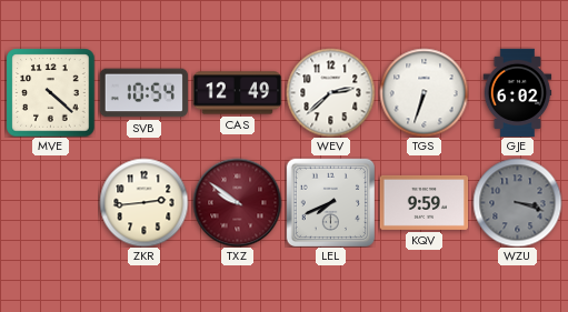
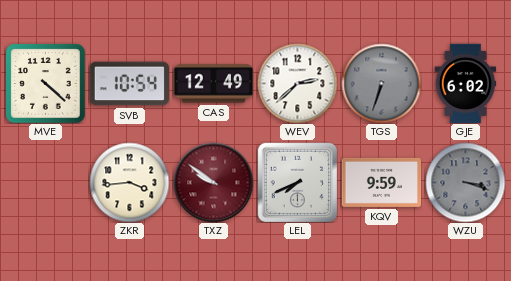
TGS dial: white -> grey
ZKR: 2:44 -> 3:44
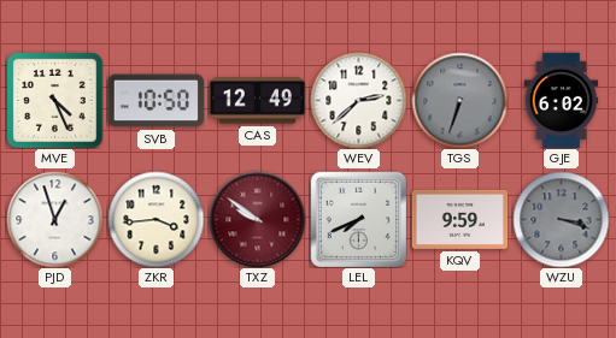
MVE: 4:22 -> 4:26
SVB: 10:54 -> 10:50
PJD: none -> 12:57
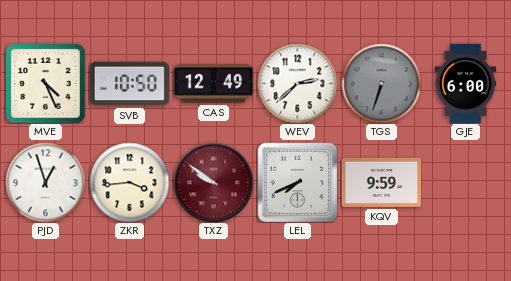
GJE: 6:02 -> 6:00
WZU: 3:18 -> none
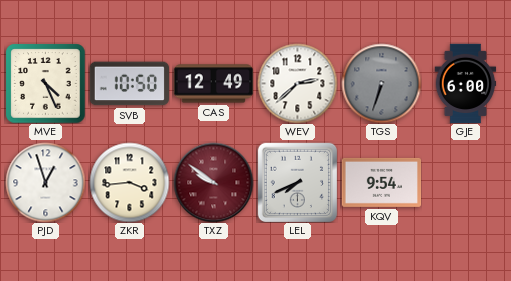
KQV: 9:59 -> 9:54
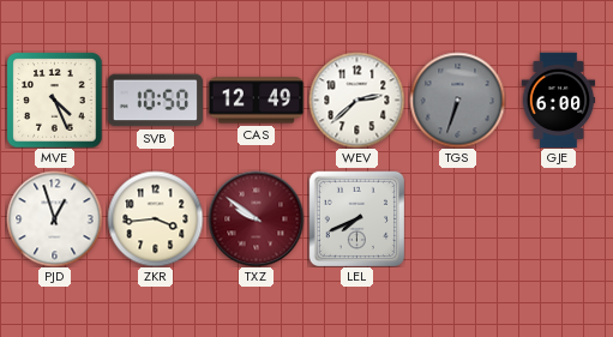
KQV: 9:54 -> none
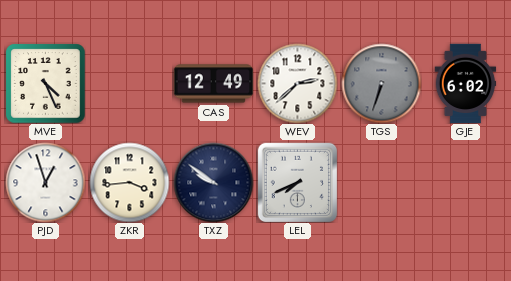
SVB: 10:50 -> none
GJE: 6:00 -> 6:02
TXZ dial: burgundy -> navy
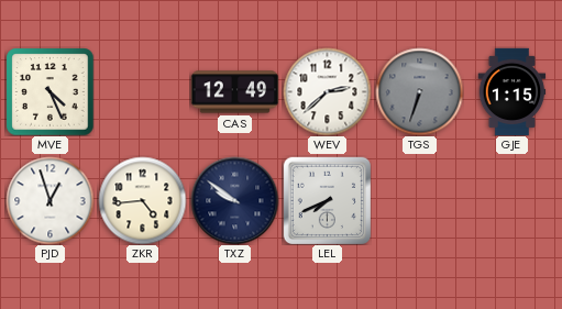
GJE: 6:02 -> 1:15
ZKR: 3:44 -> 4:44
